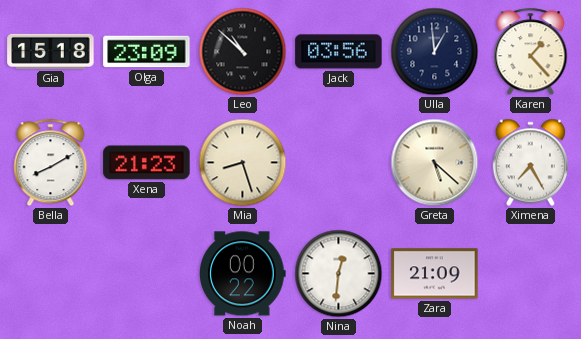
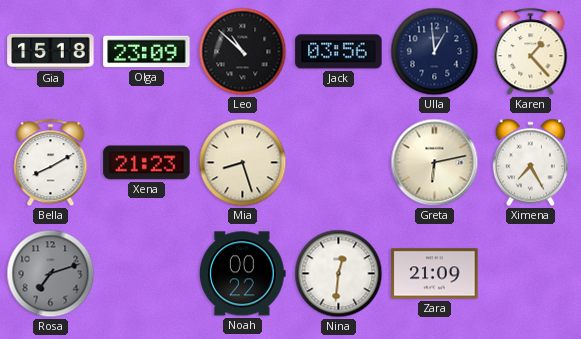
Greta: 5:22 -> 6:13
Rosa: none -> 7:12
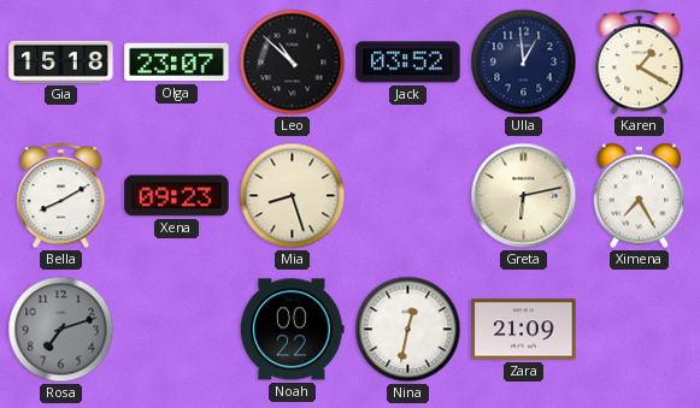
Olga: 23:09 -> 23:07
Jack: 03:56 -> 03:52
Karen: 1:23 -> 1:20
Xena: 21:23 -> 09:23
Nina: 12:31 -> 12:32
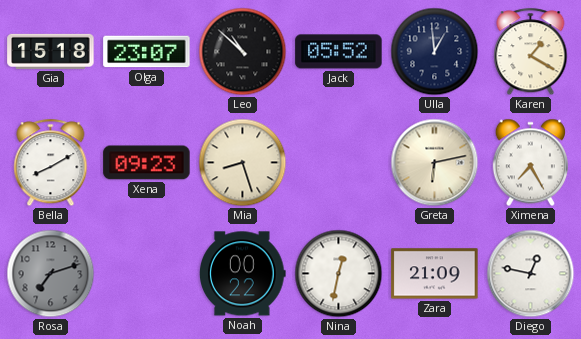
Jack: 03:52 -> 05:52
Diego: none -> 12:47
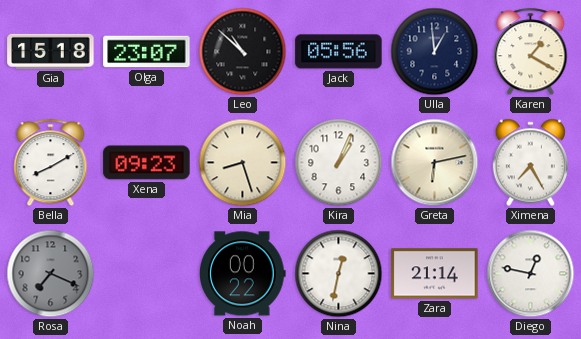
Jack: 05:52 -> 05:56
Kira: none -> 1:04
Rosa: 7:12 -> 7:19
Zara: 21:09 -> 21:14
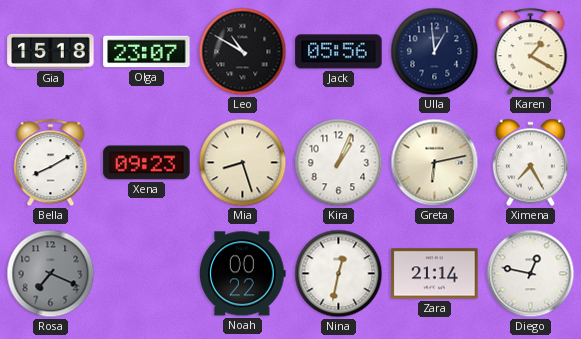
Leo: 10:52 -> 10:50
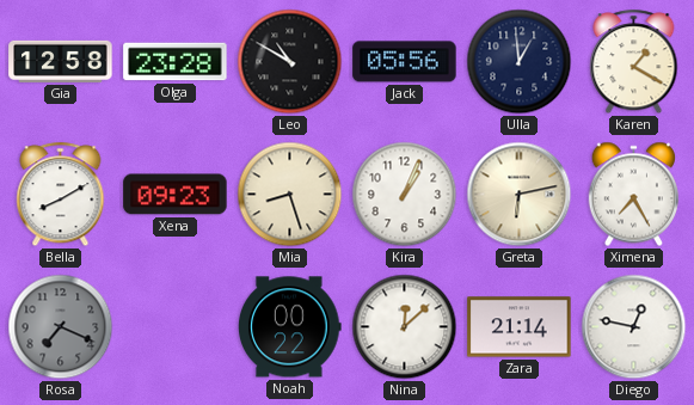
Gia: 15:18 -> 12:58
Olga: 23:07 -> 23:28
Nina: 12:32 -> 12:08
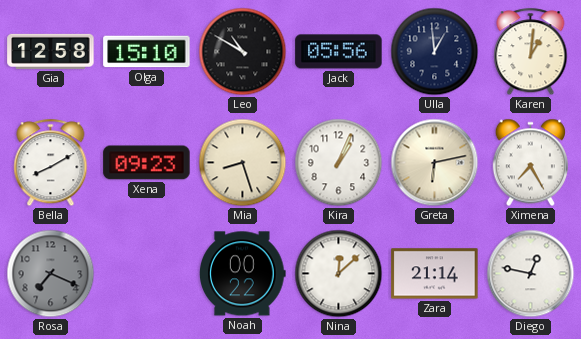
Olga: 23:28 -> 15:10
Karen: 1:20 -> 1:01
